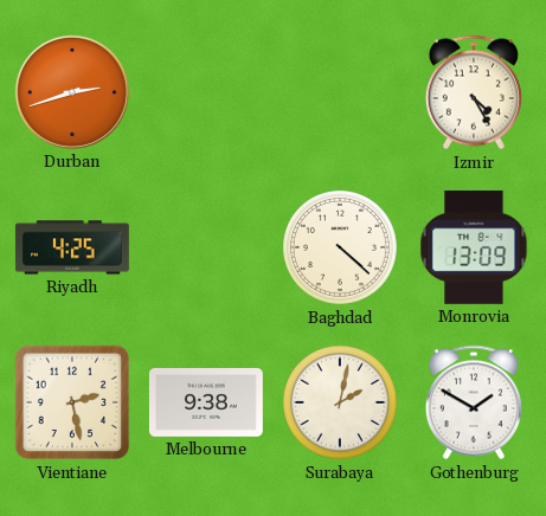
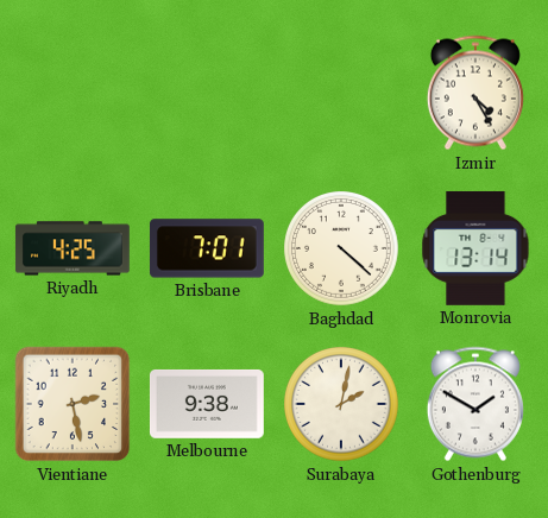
Durban: 2:42 -> none
Brisbane: none -> 7:01
Monrovia: 13:09 -> 13:14
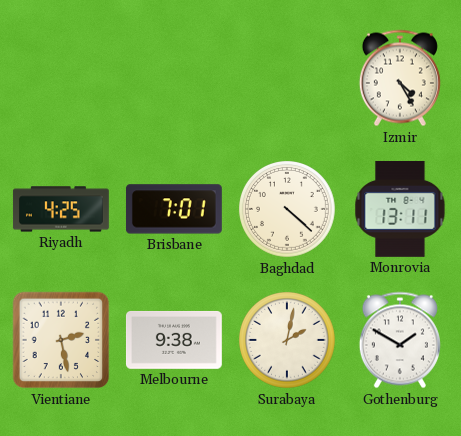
Monrovia: 13:14 -> 13:11
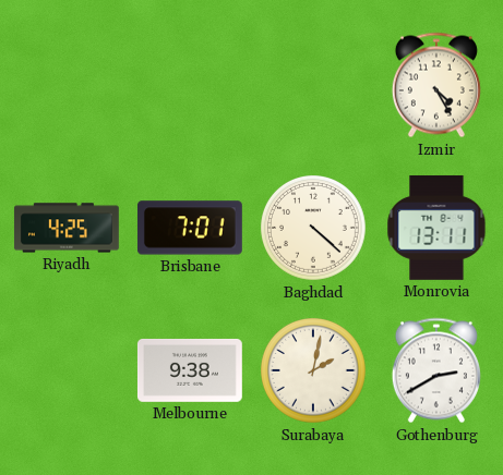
Vientiane: 2:28 -> none
Gothenburg: 1:50 -> 2:40
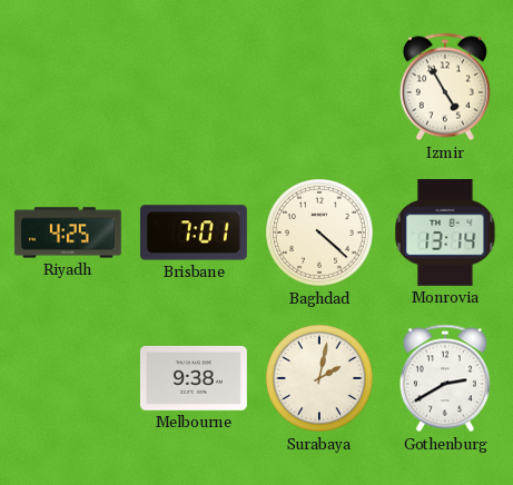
Izmir: 4:25 -> 4:55
Monrovia: 13:11 -> 13:14
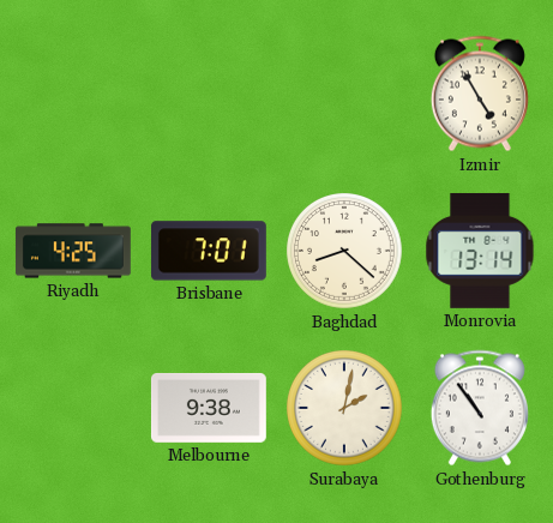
Baghdad: 4:22 -> 8:22
Gothenburg: 2:40 -> 10:54
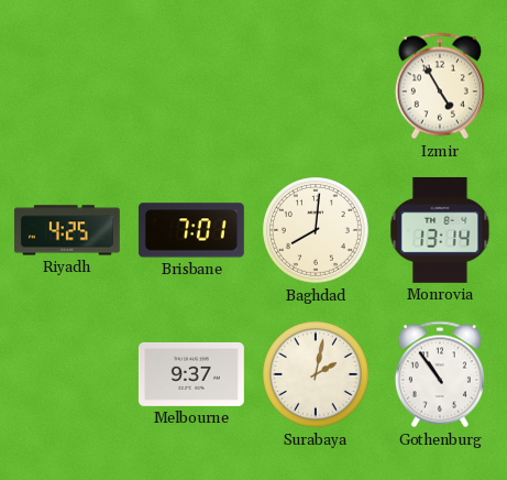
Baghdad: 8:22 -> 8:01
Melbourne: 9:38 -> 9:37
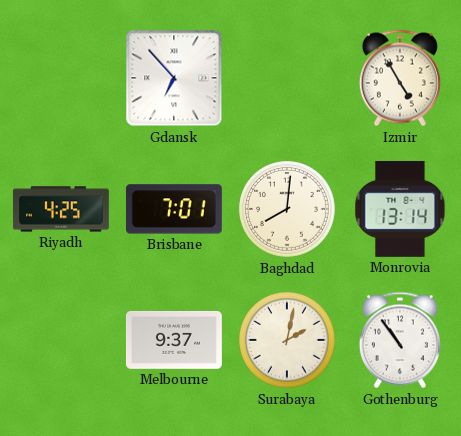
Gdansk: none -> 6:53
